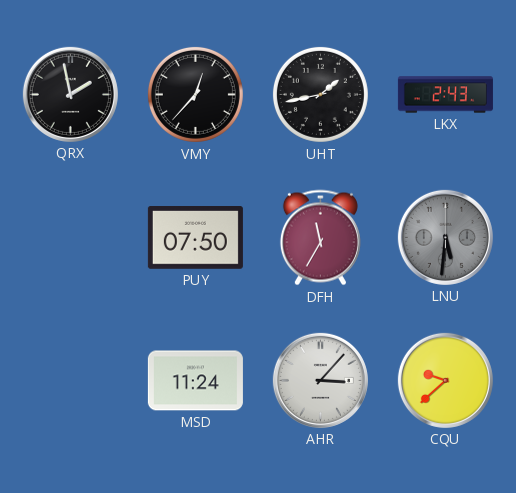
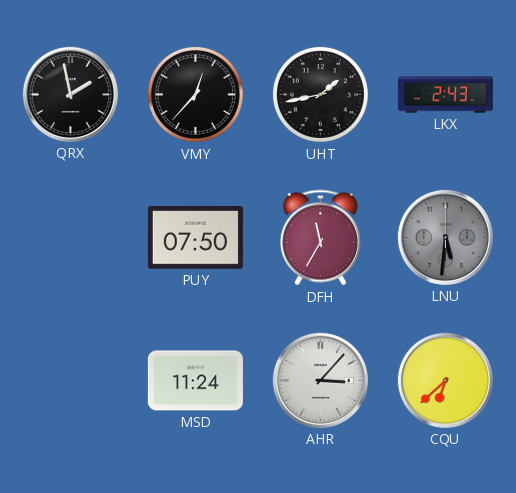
CQU: 9:38 -> 6:38
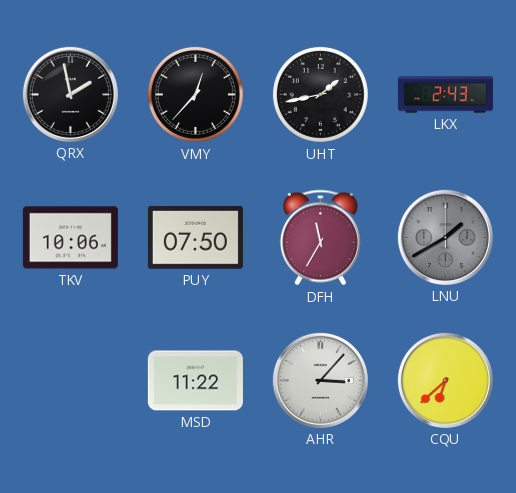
TKV: none -> 10:06
LNU: 5:31 -> 1:40
MSD: 11:24 -> 11:22
